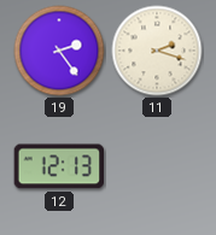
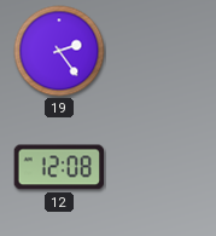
11: 2:18 -> none
12: 12:13 -> 12:08
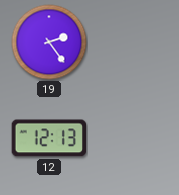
12: 12:08 -> 12:13
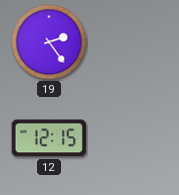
12: 12:13 -> 12:15
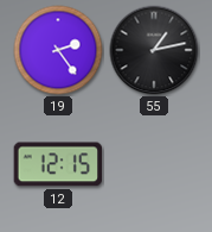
55: none -> 1:13
